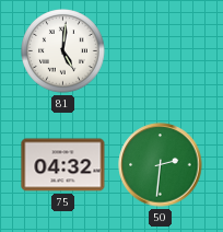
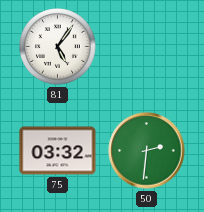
81: 5:01 -> 5:06
75: 04:32 -> 03:32
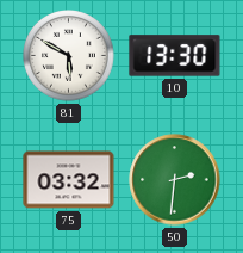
81: 5:06 -> 5:50
10: none -> 13:30
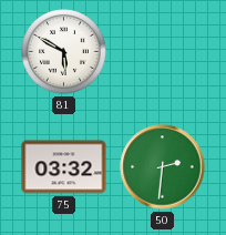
10: 13:30 -> none
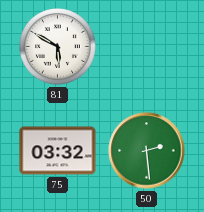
50: 2:31 -> 2:29
